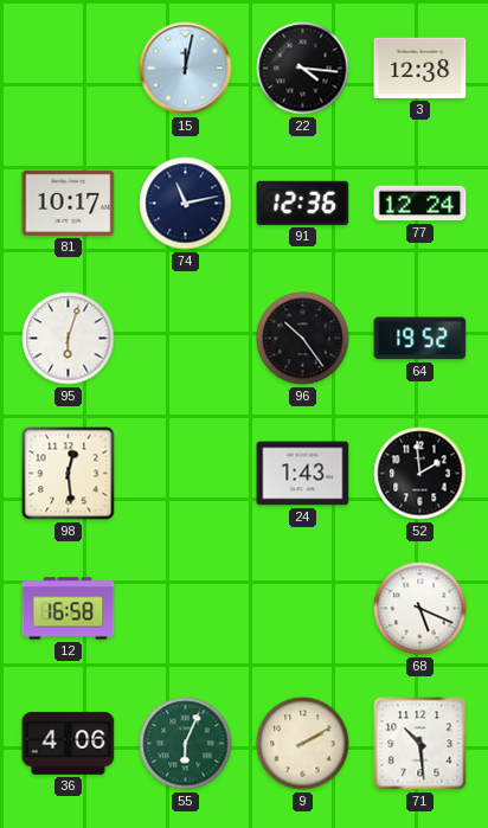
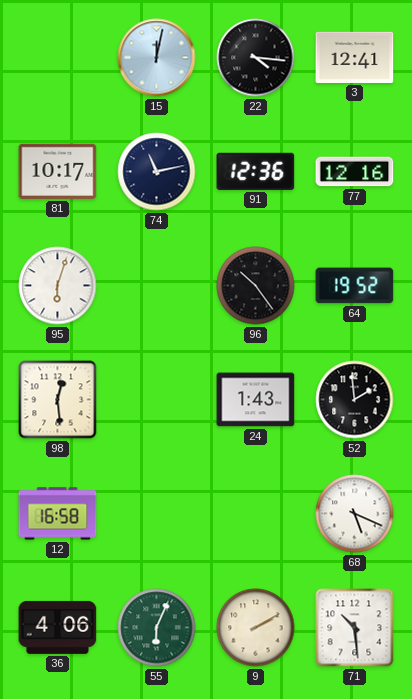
3: 12:38 -> 12:41
77: 12:24 -> 12:16
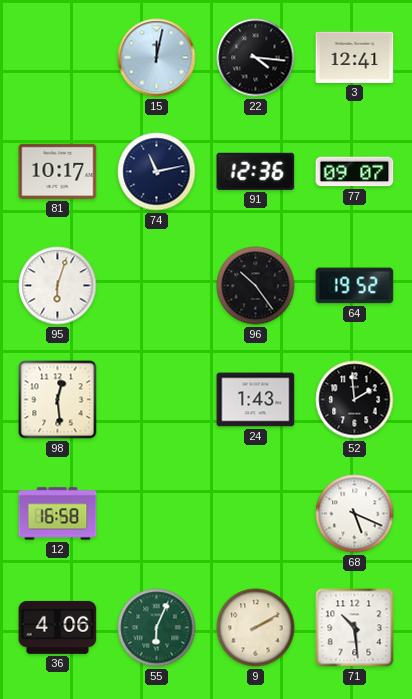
77: 12:16 -> 09:07
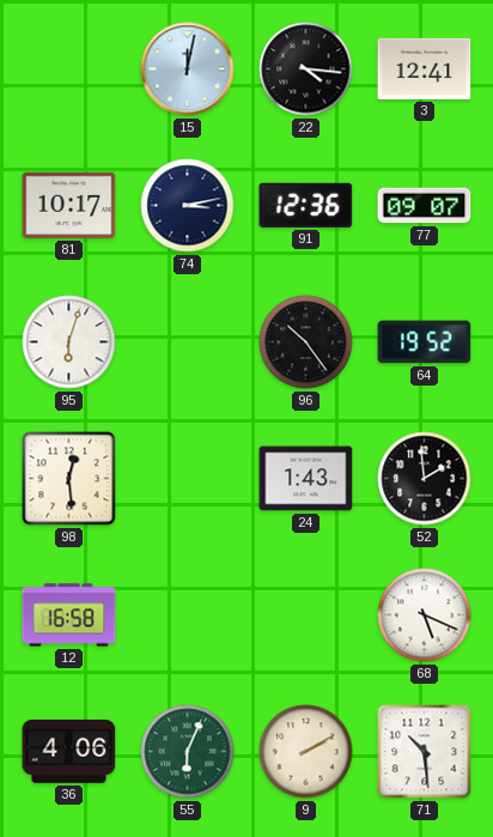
74: 11:13 -> 3:13
